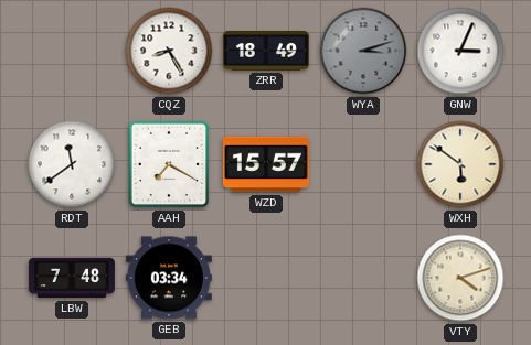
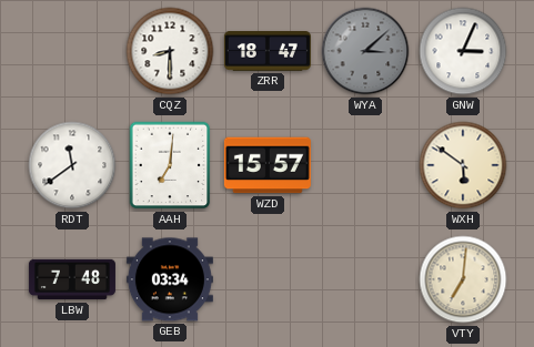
CQZ: 8:25 -> 8:30
ZRR: 18:49 -> 18:47
WYA: 3:12 -> 3:08
AAH: 7:20 -> 7:01
VTY: 4:12 -> 7:01
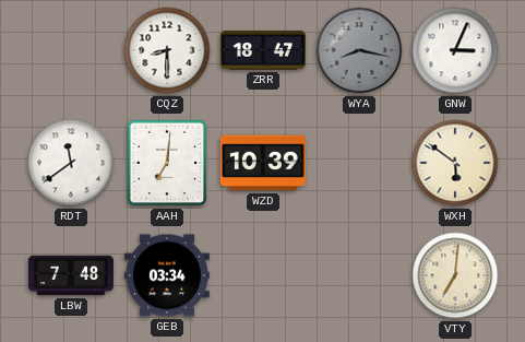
WYA: 3:08 -> 8:17
WZD: 15:57 -> 10:39
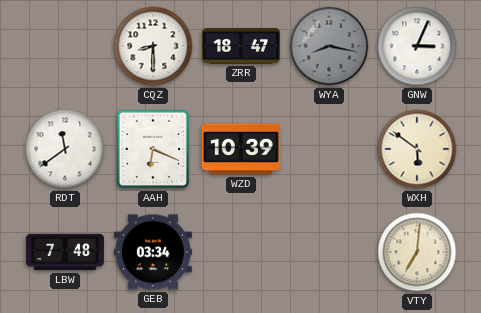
AAH: 7:01 -> 6:19
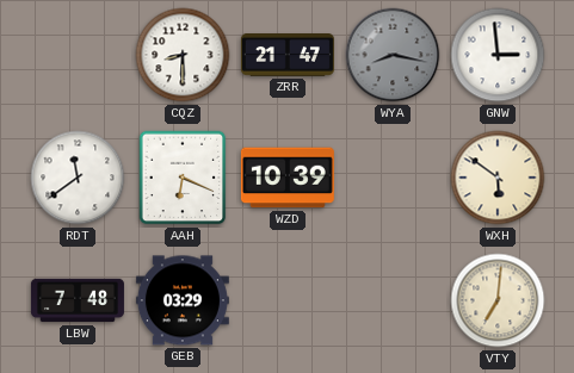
ZRR: 18:47 -> 21:47
GNW: 3:04 -> 2:59
GEB: 03:34 -> 03:29
